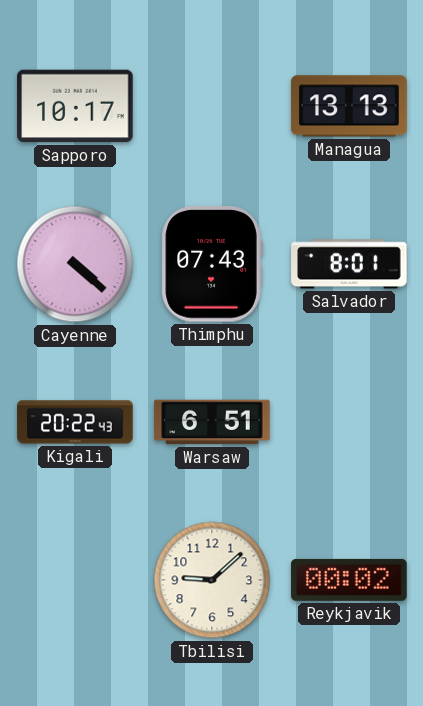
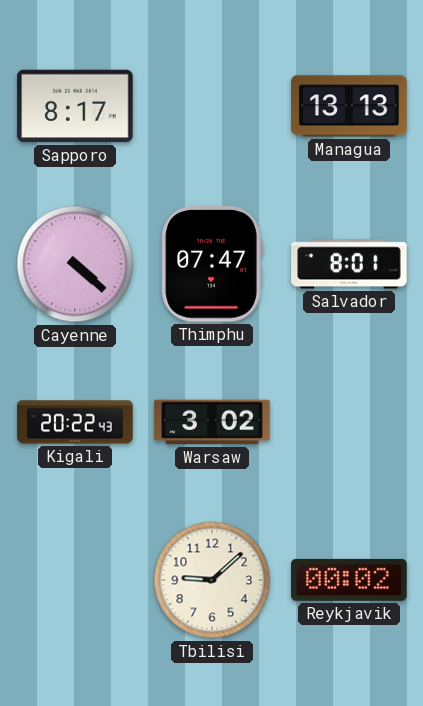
Sapporo: 10:17 -> 8:17
Thimphu: 07:43 -> 07:47
Warsaw: 6:51 -> 3:02
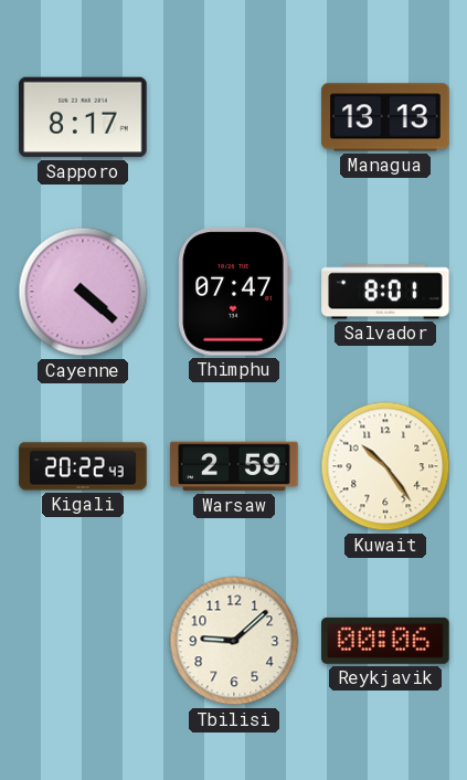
Warsaw: 3:02 -> 2:59
Kuwait: none -> 10:24
Reykjavik: 00:02 -> 00:06
